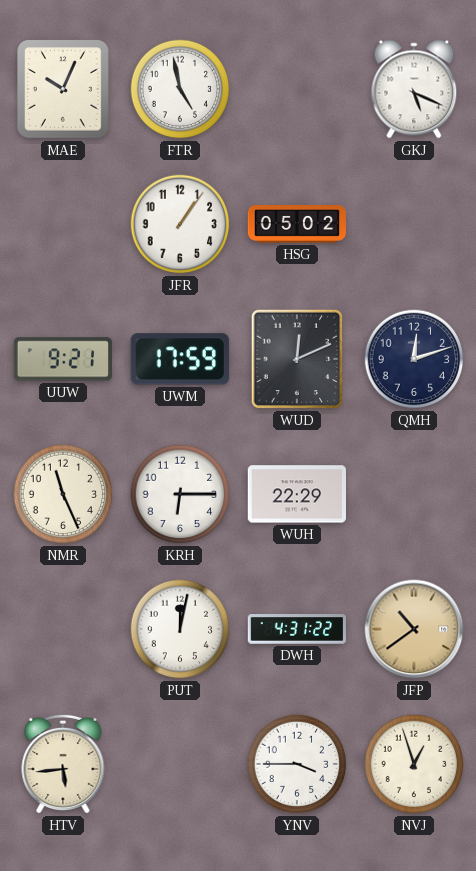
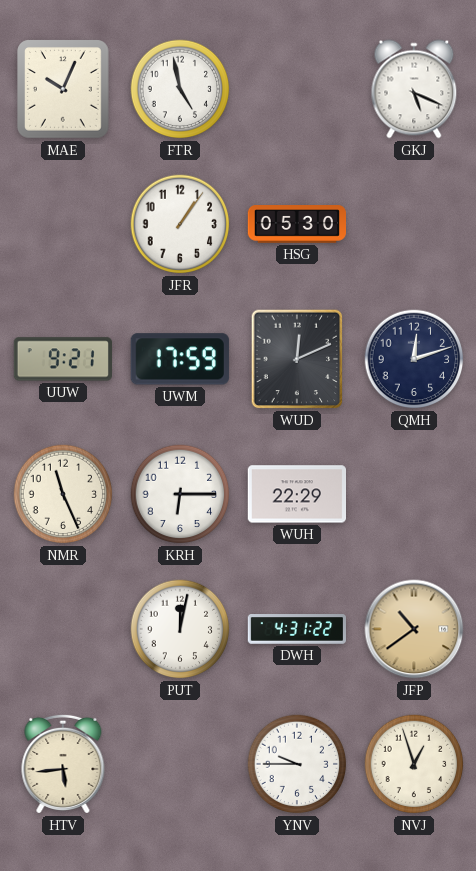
HSG: 05:02 -> 05:30
YNV: 3:45 -> 9:45
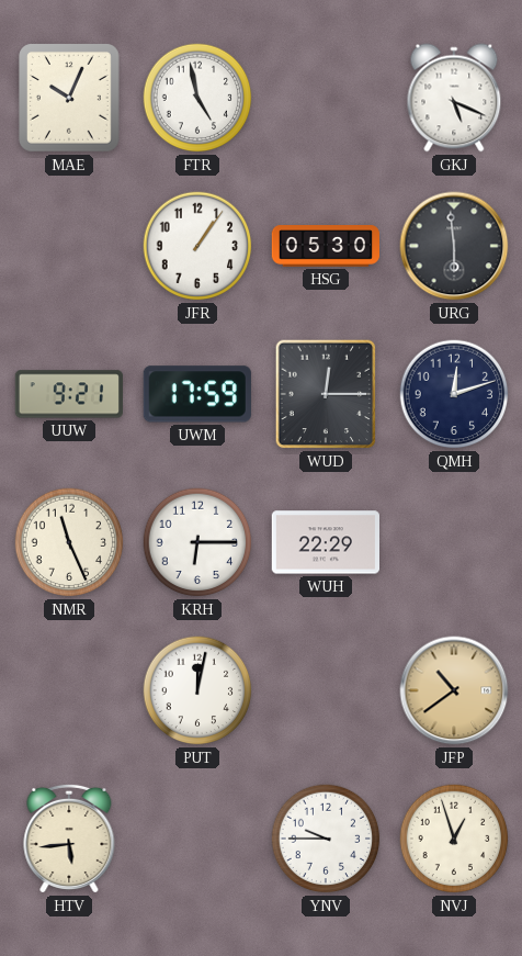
URG: none -> 5:59
WUD: 12:11 -> 12:15
DWH: 4:31 -> none
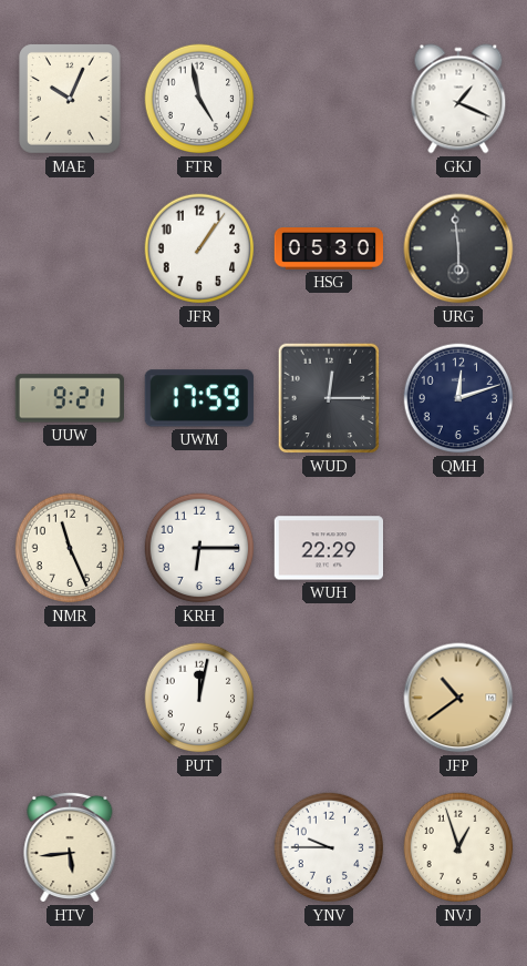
GKJ: 5:19 -> 1:19
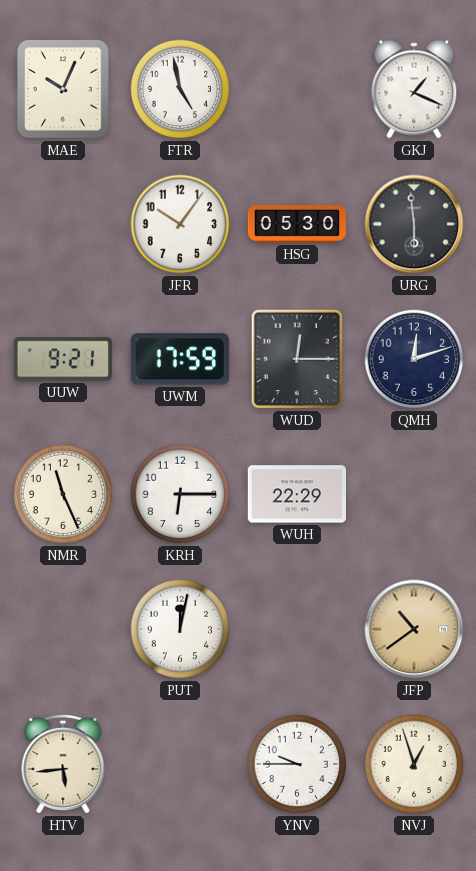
JFR: 1:06 -> 10:06
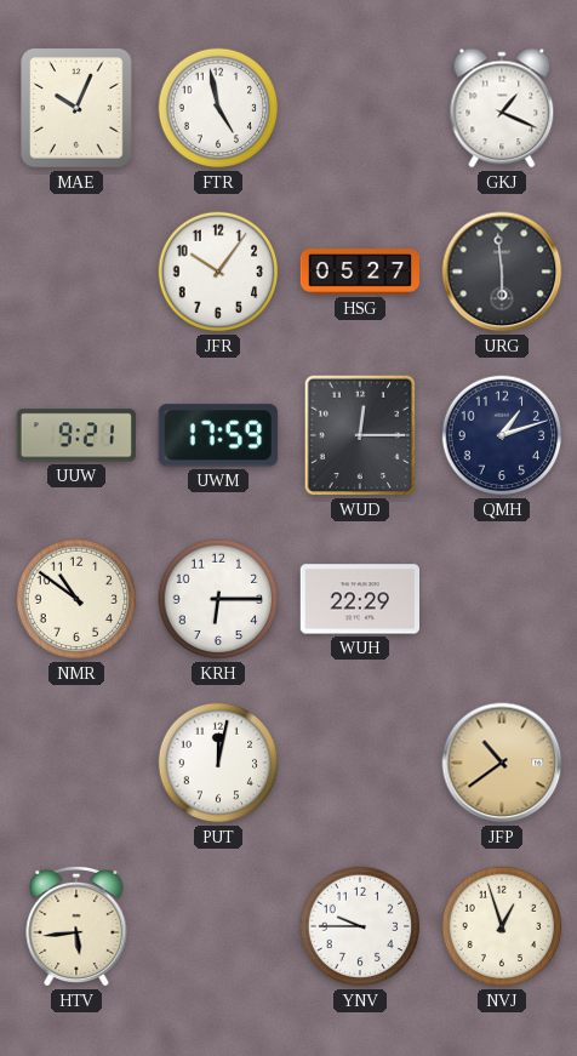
HSG: 05:30 -> 05:27
QMH: 12:12 -> 1:12
NMR: 11:26 -> 10:51
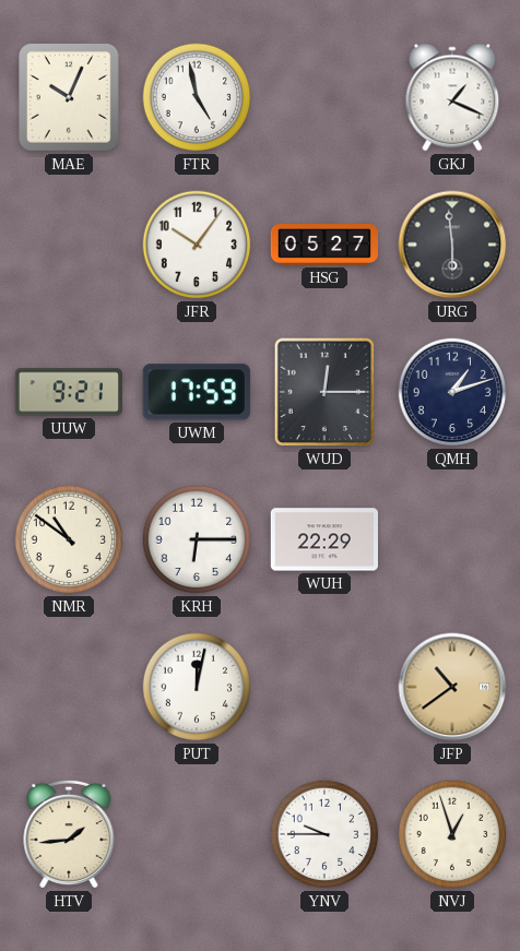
HTV: 5:44 -> 1:44
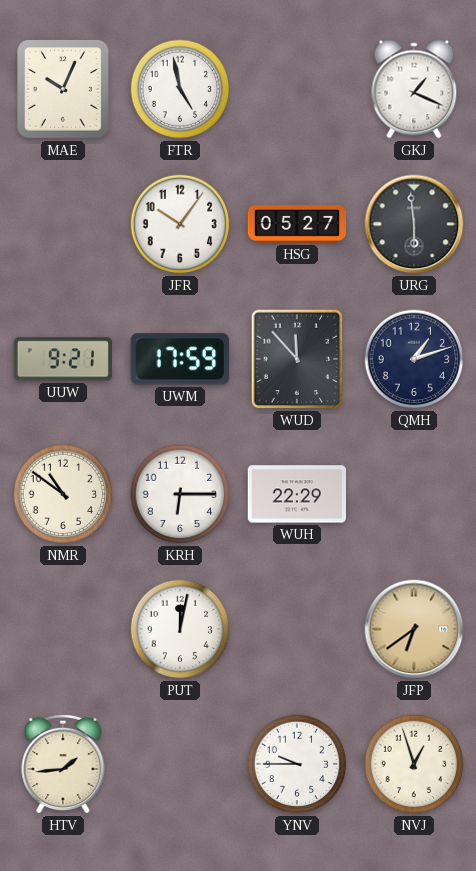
WUD: 12:15 -> 11:53
JFP: 10:39 -> 6:39
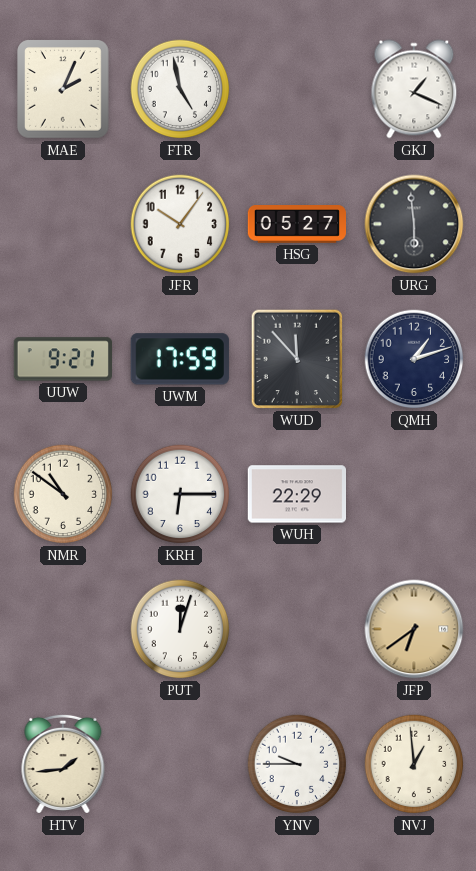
MAE: 10:04 -> 2:04
PUT: 12:02 -> 12:03
NVJ: 12:57 -> 12:59
